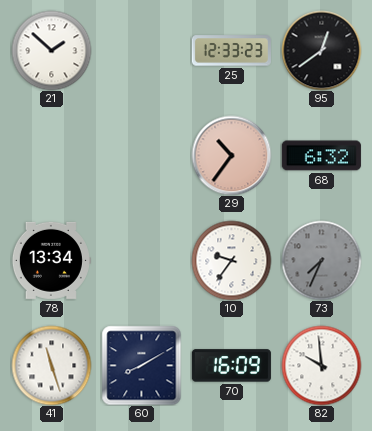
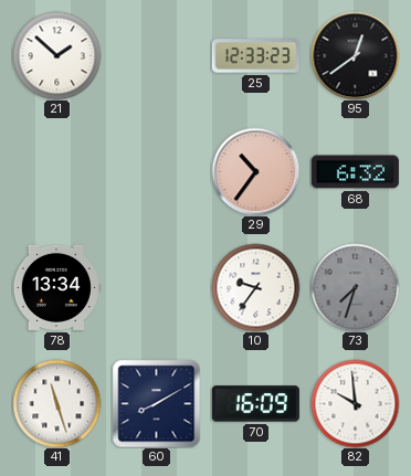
73: 7:34 -> 7:33
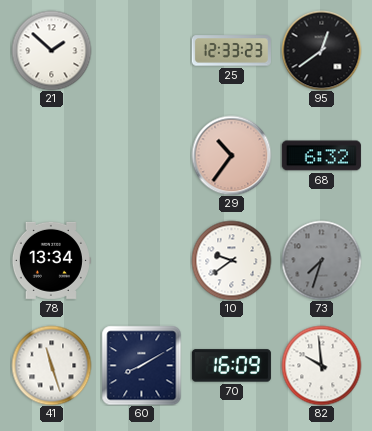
10: 9:36 -> 9:39
